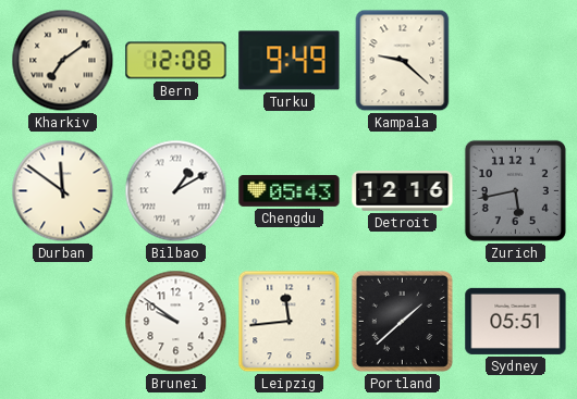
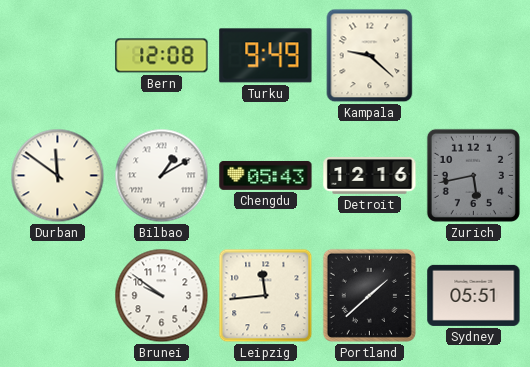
Kharkiv: 7:09 -> none
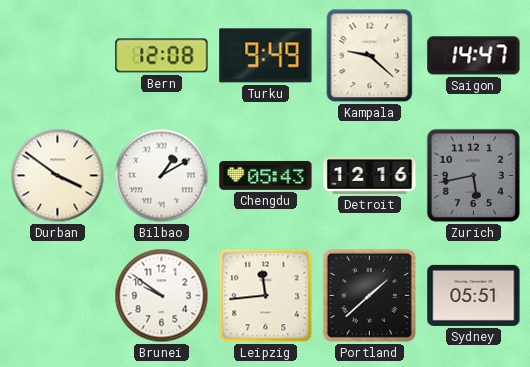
Saigon: none -> 14:47
Durban: 11:51 -> 3:51
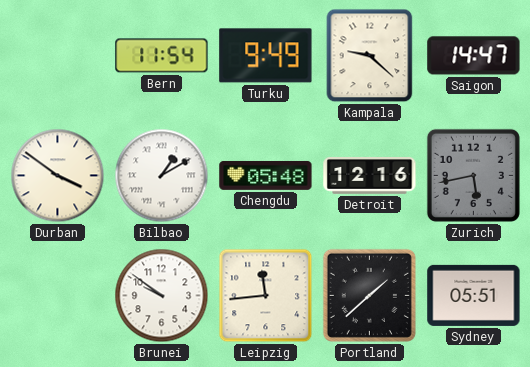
Bern: 12:08 -> 11:54
Chengdu: 05:43 -> 05:48
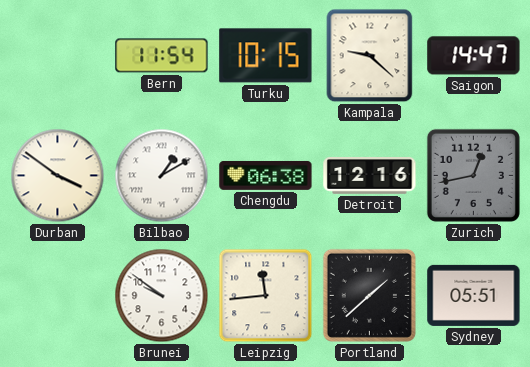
Turku: 9:49 -> 10:15
Chengdu: 05:48 -> 06:38
Zurich: 5:43 -> 12:43
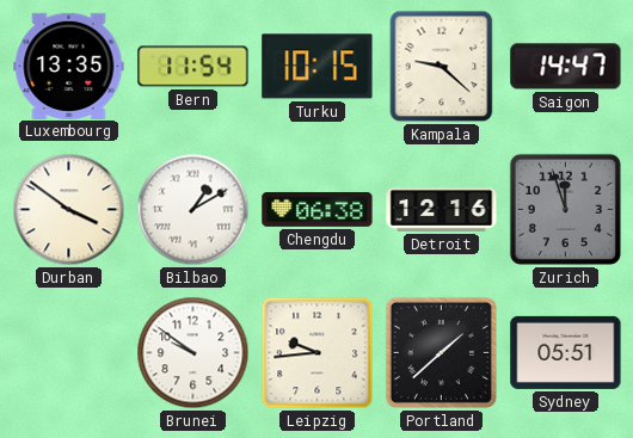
Luxembourg: none -> 13:35
Zurich: 12:43 -> 11:57
Leipzig: 11:44 -> 9:44
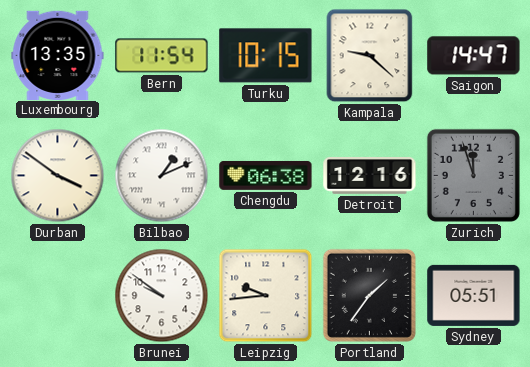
Bilbao: 1:10 -> 1:11
Portland: 1:38 -> 1:36
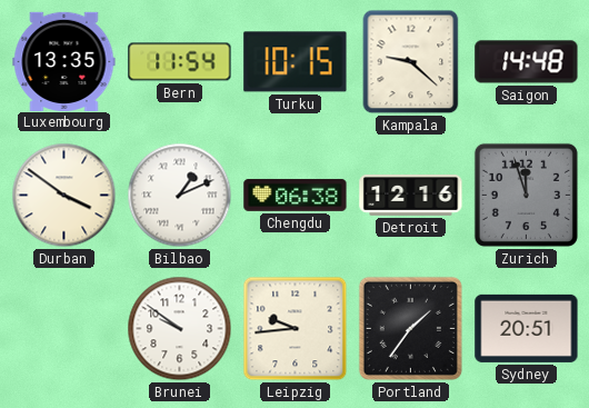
Saigon: 14:47 -> 14:48
Sydney: 05:51 -> 20:51
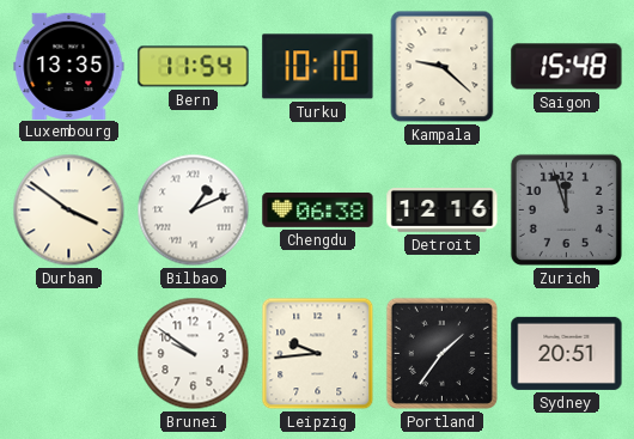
Turku: 10:15 -> 10:10
Saigon: 14:48 -> 15:48
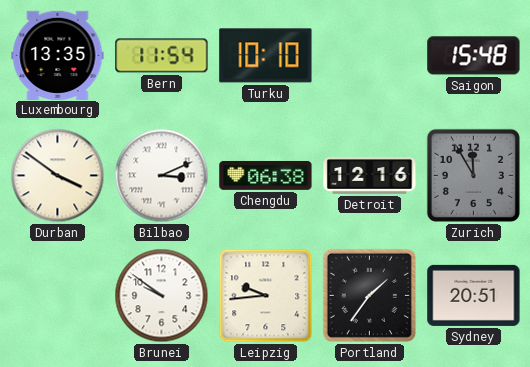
Kampala: 9:22 -> none
Bilbao: 1:11 -> 3:11
Zurich: 11:57 -> 11:55
